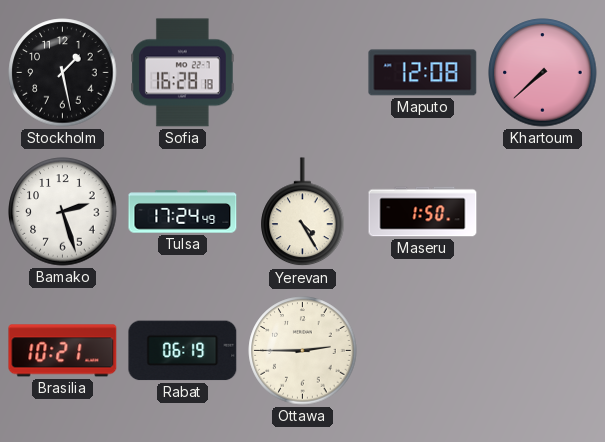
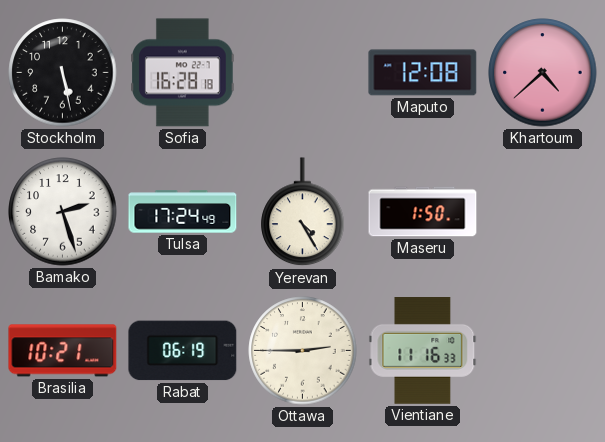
Stockholm: 1:28 -> 5:28
Khartoum: 7:38 -> 4:38
Vientiane: none -> 11:16
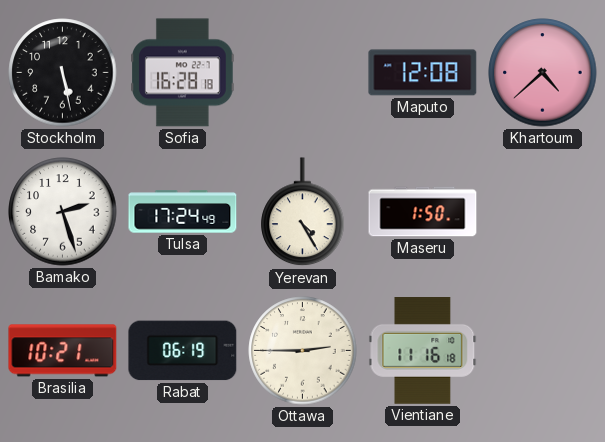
Vientiane: 11:16:33 -> 11:16:18
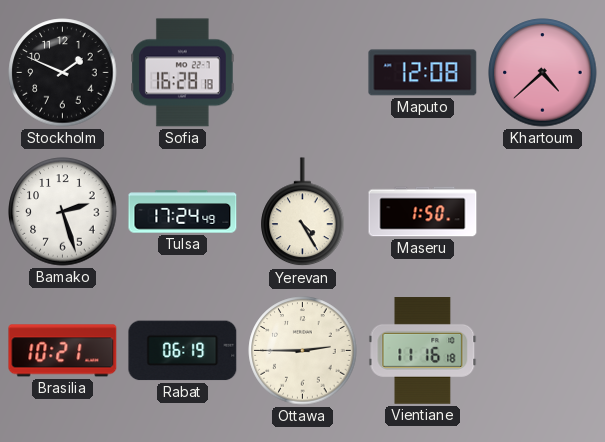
Stockholm: 5:28 -> 1:49
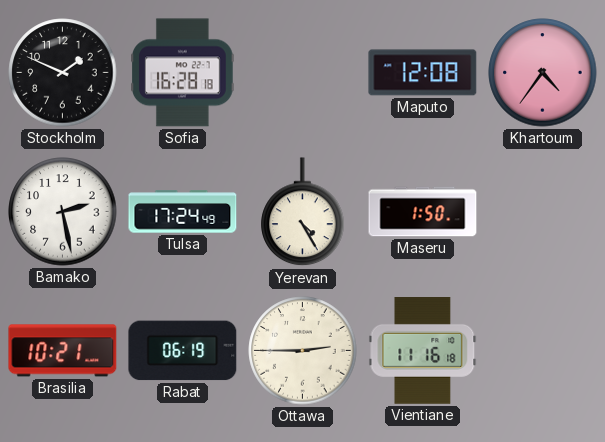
Khartoum: 4:38 -> 4:36
Bamako: 2:27 -> 2:28
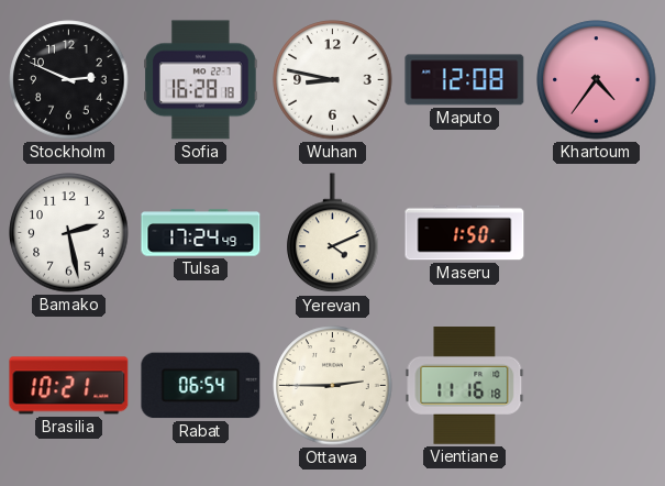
Stockholm: 1:49 -> 2:49
Wuhan: none -> 8:47
Yerevan: 4:25 -> 4:11
Rabat: 06:19 -> 06:54
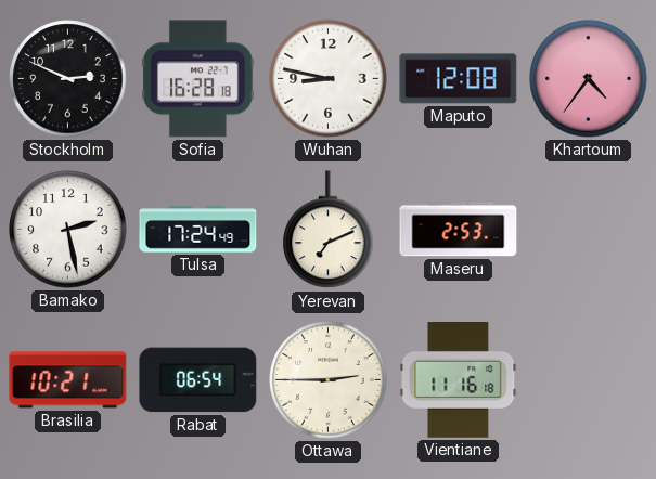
Yerevan: 4:11 -> 7:11
Maseru: 1:50 -> 2:53
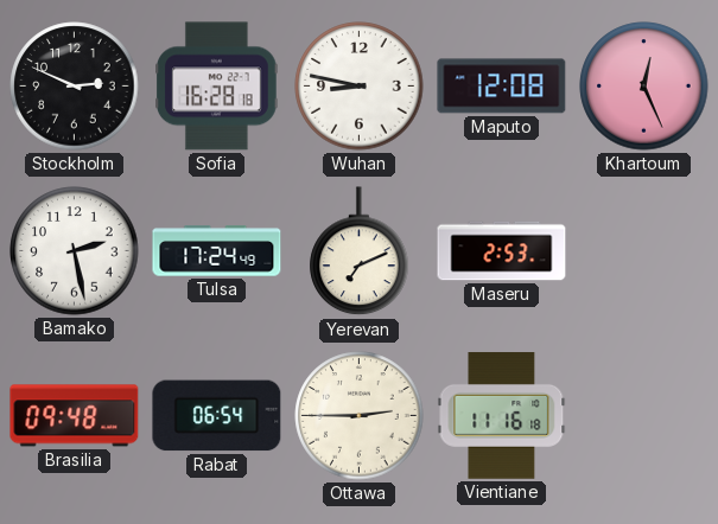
Khartoum: 4:36 -> 12:26
Brasilia: 10:21 -> 09:48
